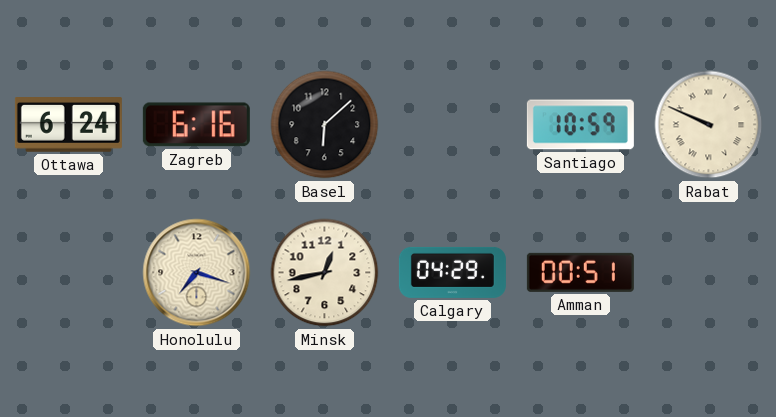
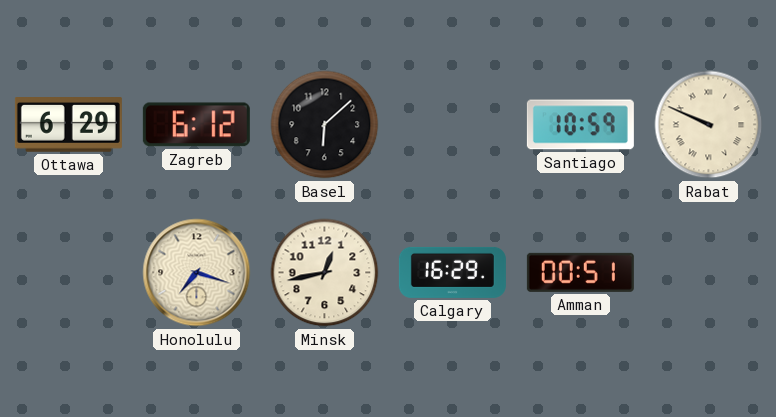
Ottawa: 6:24 -> 6:29
Zagreb: 6:16 -> 6:12
Calgary: 04:29 -> 16:29
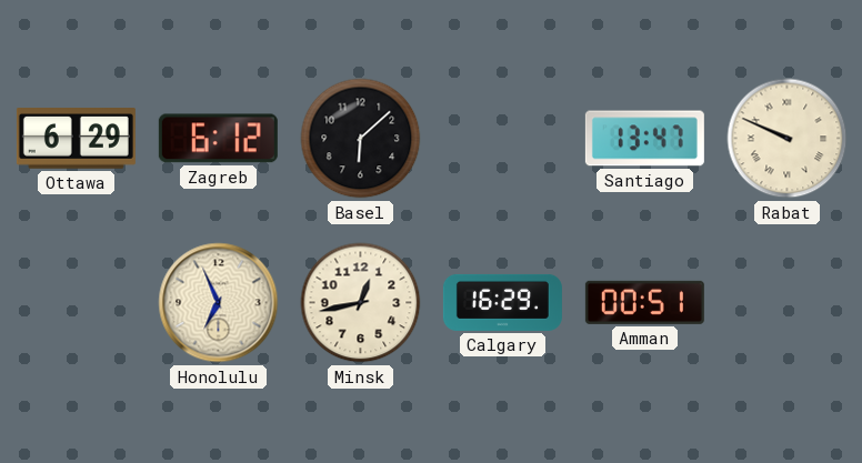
Santiago: 10:59 -> 13:47
Honolulu: 7:18 -> 6:56
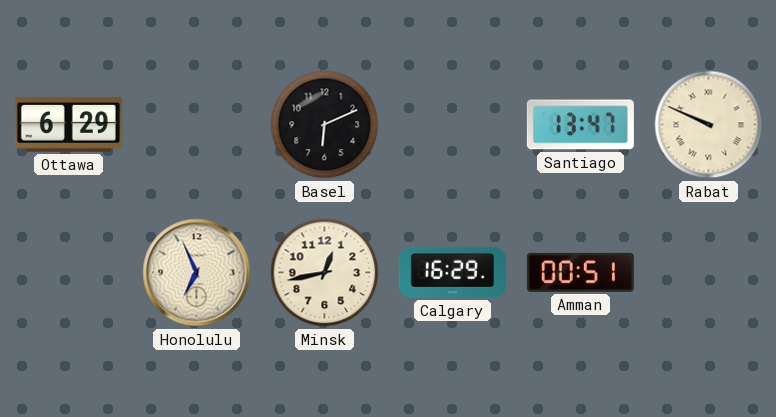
Zagreb: 6:12 -> none
Basel: 6:08 -> 6:11
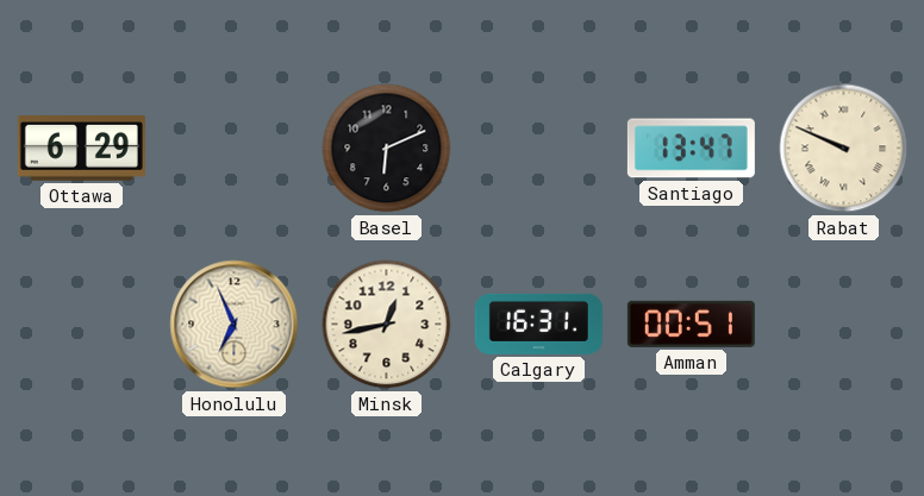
Calgary: 16:29 -> 16:31
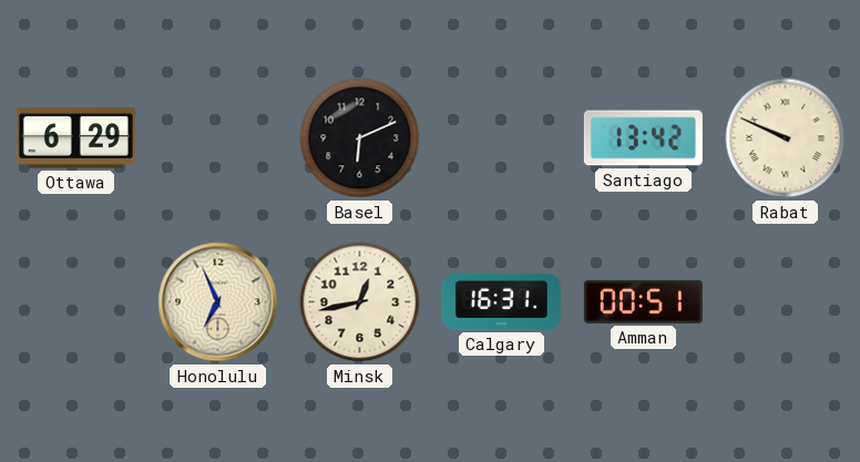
Santiago: 13:47 -> 13:42
